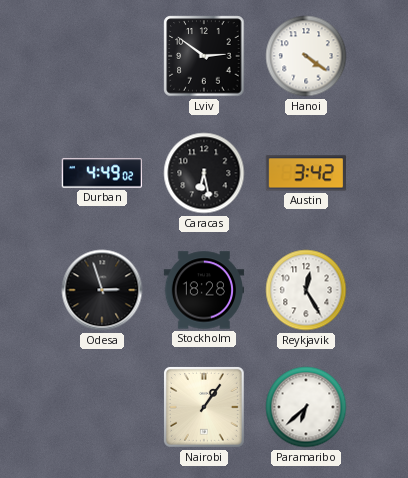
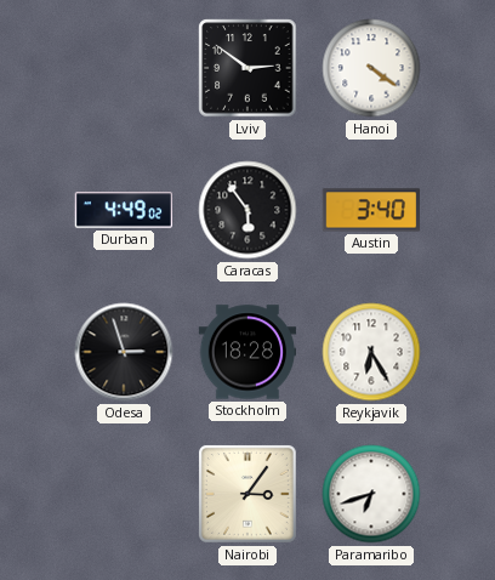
Caracas: 6:28 -> 5:54
Austin: 3:42 -> 3:40
Reykjavik: 12:25 -> 6:25
Nairobi: 1:06 -> 3:06
Paramaribo: 6:38 -> 6:42
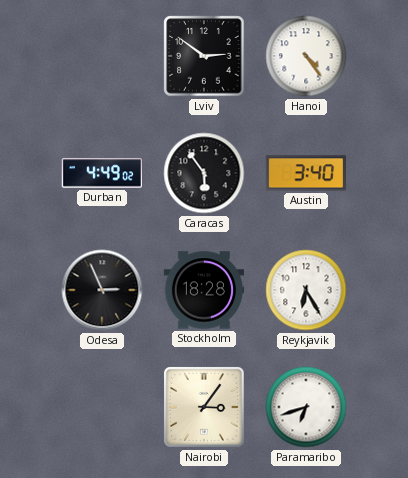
Hanoi: 4:21 -> 4:24
Odesa: 2:57 -> 2:56
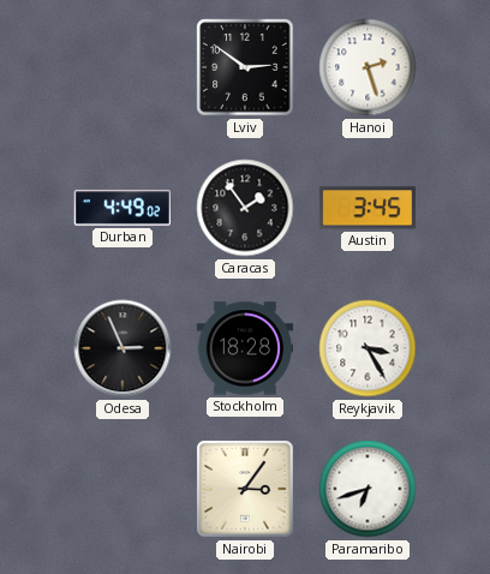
Hanoi: 4:24 -> 2:27
Caracas: 5:54 -> 1:54
Austin: 3:40 -> 3:45
Reykjavik: 6:25 -> 3:25
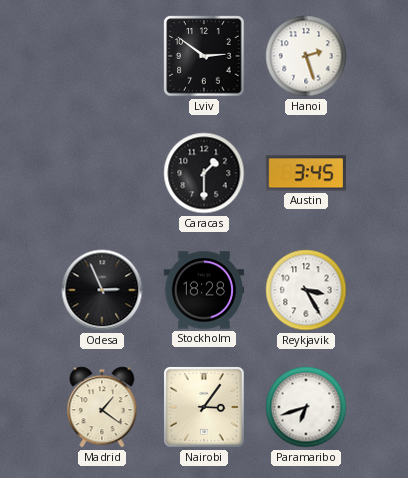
Durban: 4:49 -> none
Caracas: 1:54 -> 1:30
Madrid: none -> 1:21
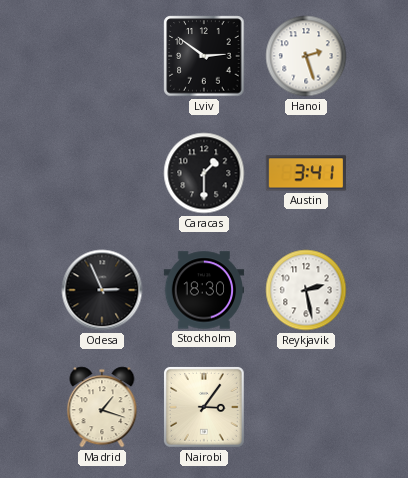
Austin: 3:45 -> 3:41
Stockholm: 18:28 -> 18:30
Reykjavik: 3:25 -> 2:28
Madrid: 1:21 -> 1:18
Paramaribo: 6:42 -> none
